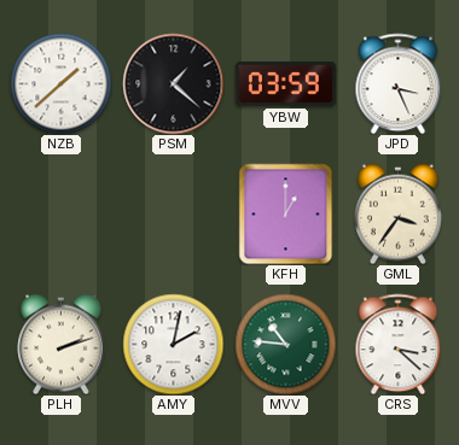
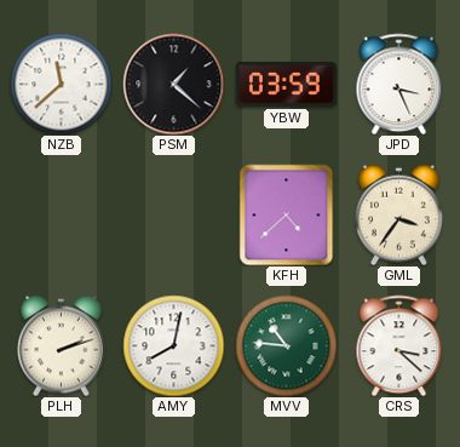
NZB: 1:38 -> 11:38
KFH: 1:00 -> 4:38
AMY: 2:02 -> 8:02
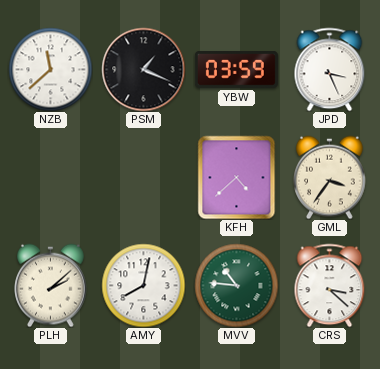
PSM: 1:22 -> 1:19
PLH: 2:12 -> 2:08
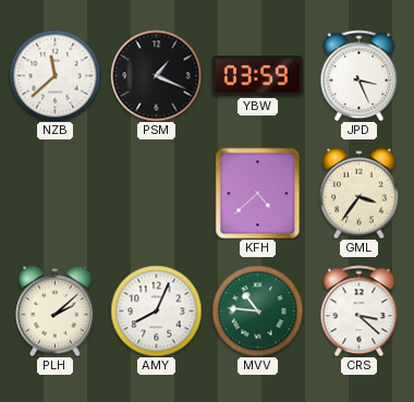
AMY: 8:02 -> 8:04
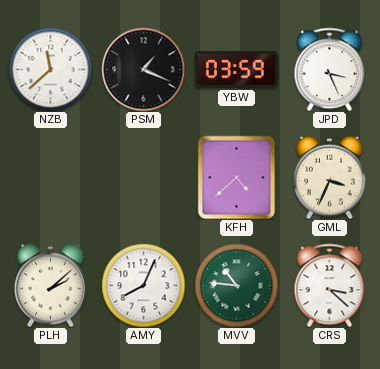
GML: 3:36 -> 3:34
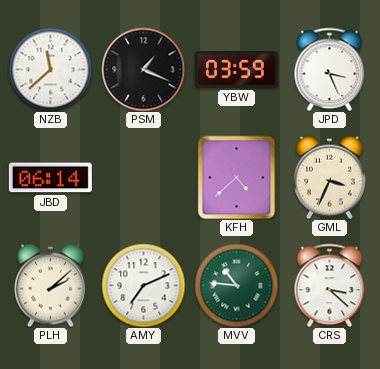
JBD: none -> 06:14
AMY: 8:04 -> 7:11
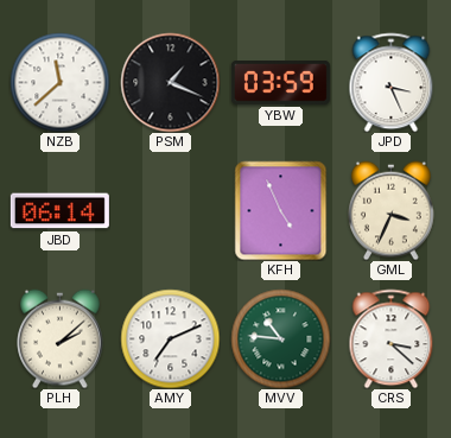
KFH: 4:38 -> 4:56
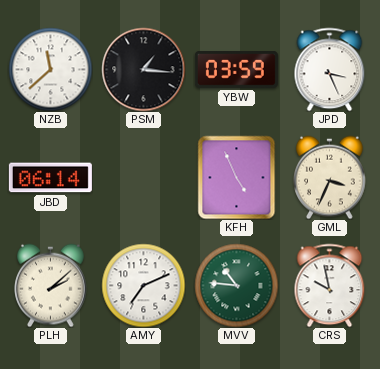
PSM: 1:19 -> 1:16
CRS: 3:22 -> 9:58
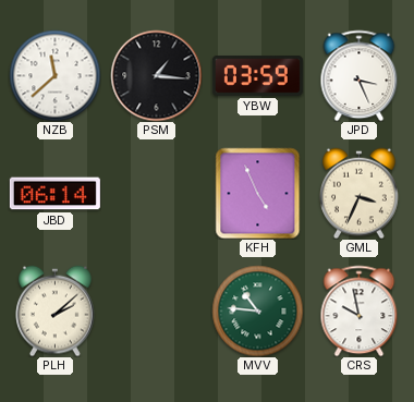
AMY: 7:11 -> none
